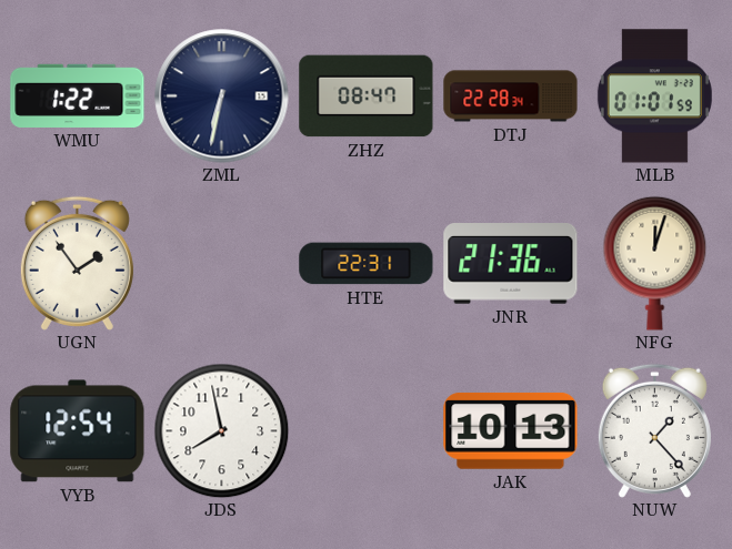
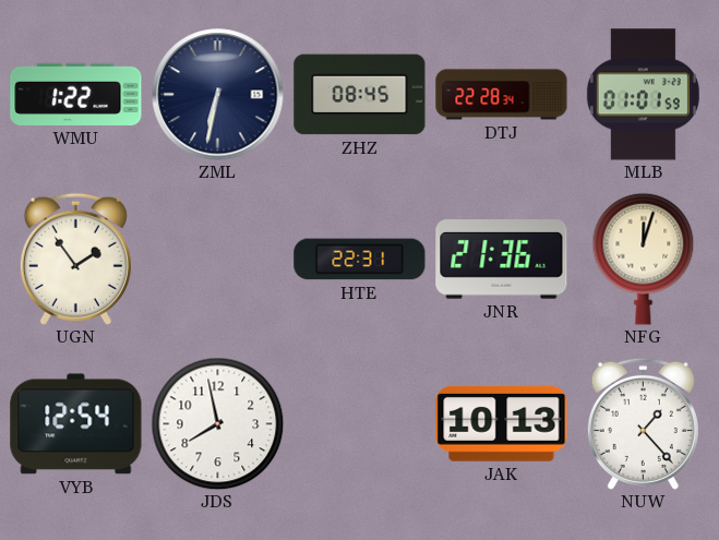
ZHZ: 08:47 -> 08:45
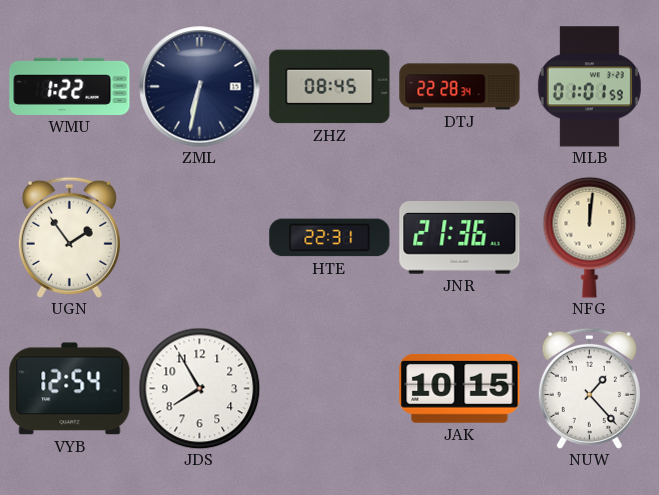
NFG: 12:03 -> 12:01
JDS: 7:58 -> 7:55
JAK: 10:13 -> 10:15
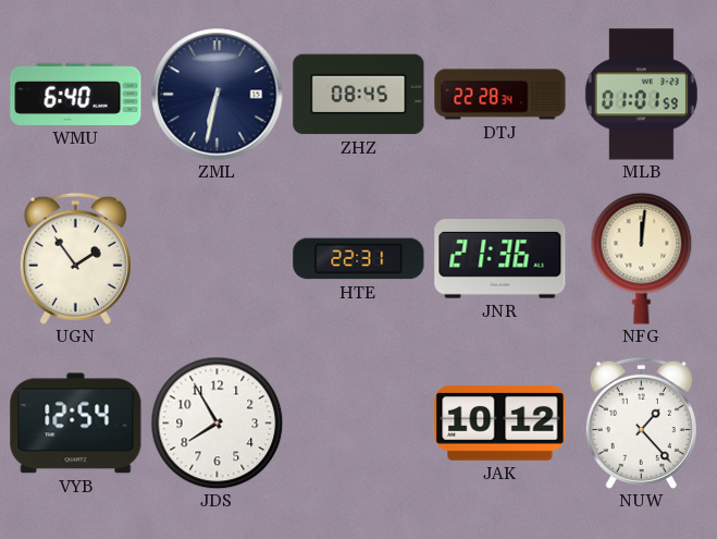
WMU: 1:22 -> 6:40
JAK: 10:15 -> 10:12
